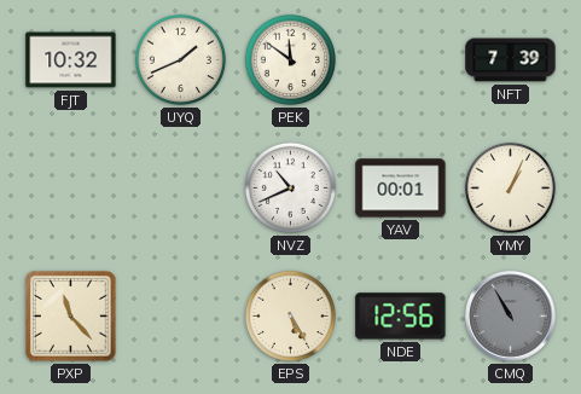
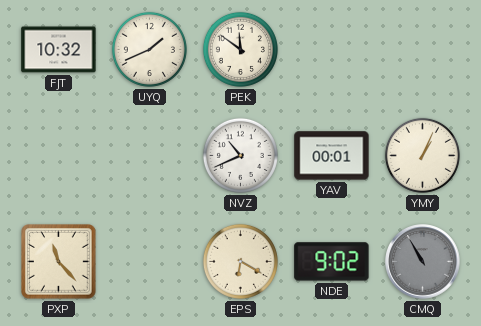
NFT: 7:39 -> none
EPS: 5:25 -> 6:20
NDE: 12:56 -> 9:02
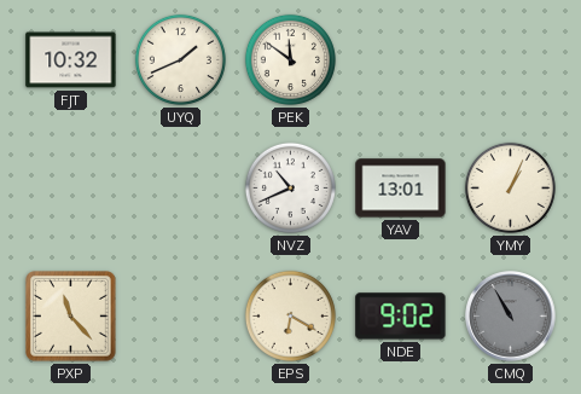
YAV: 00:01 -> 13:01
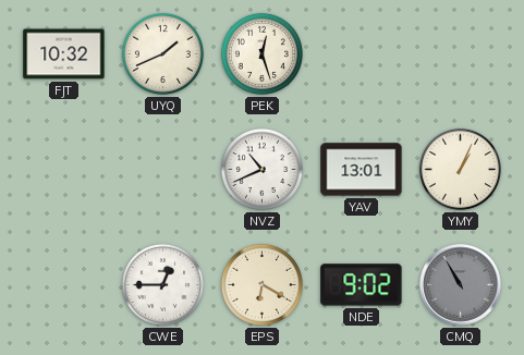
PEK: 11:51 -> 12:27
PXP: 11:23 -> none
CWE: none -> 12:45
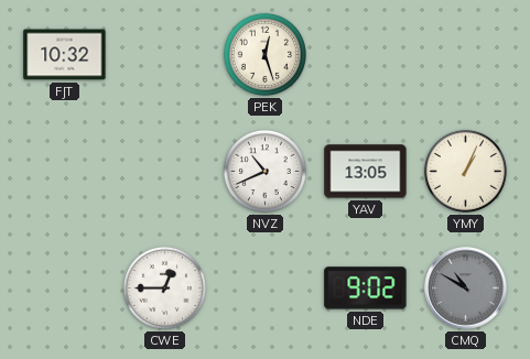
UYQ: 1:41 -> none
YAV: 13:01 -> 13:05
EPS: 6:20 -> none
CMQ: 10:55 -> 10:50
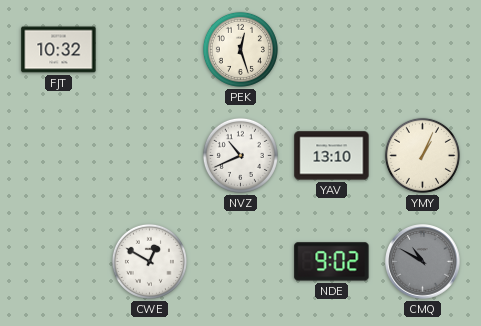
YAV: 13:05 -> 13:10
CWE: 12:45 -> 12:50
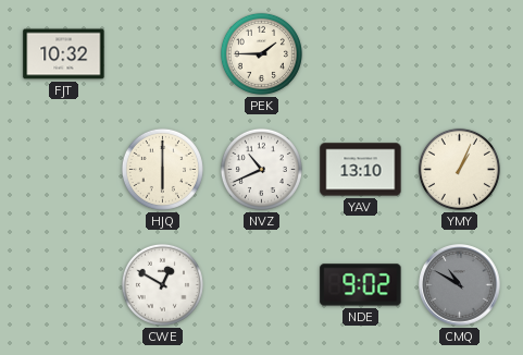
PEK: 12:27 -> 1:45
HJQ: none -> 6:00
